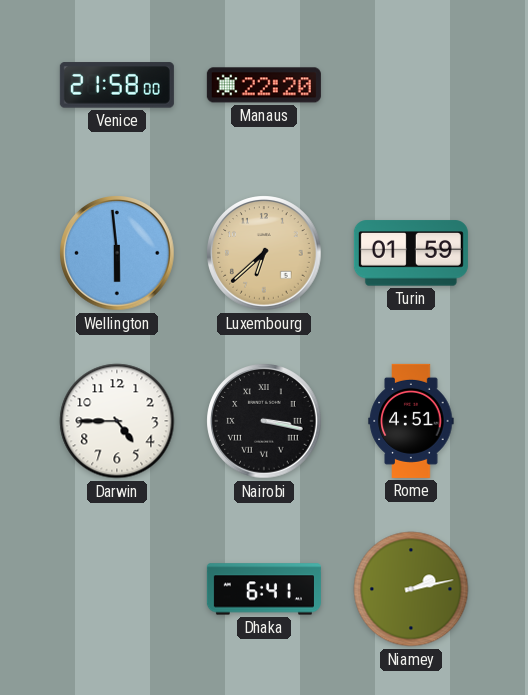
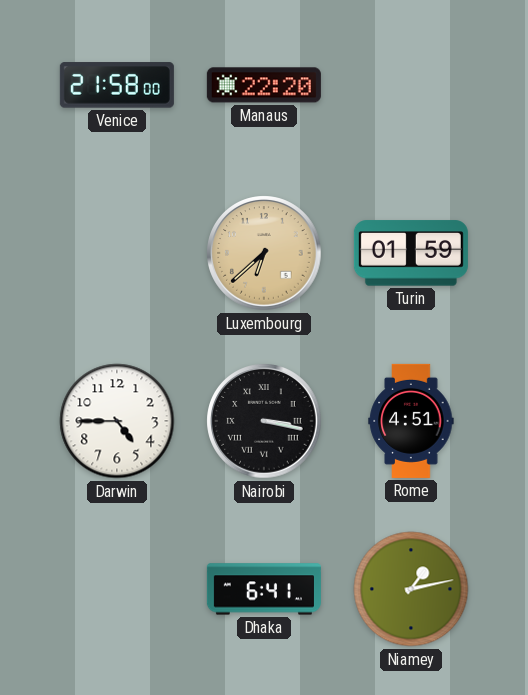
Wellington: 5:59 -> none
Niamey: 2:13 -> 1:13
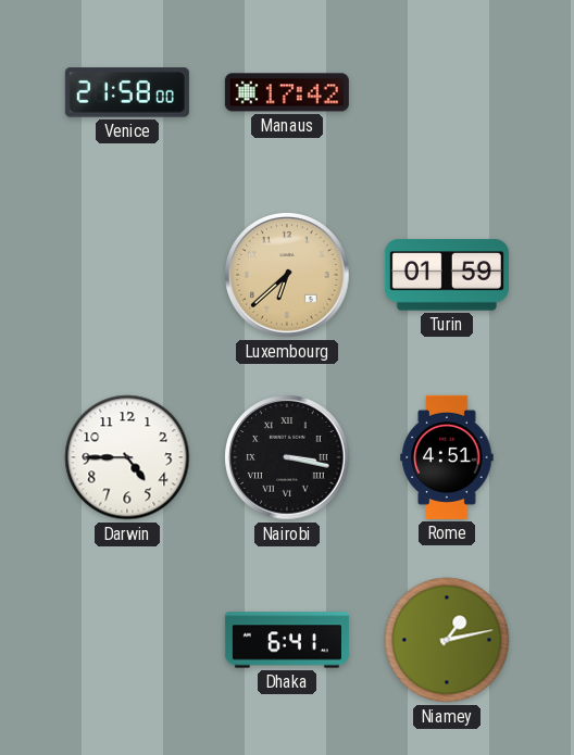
Manaus: 22:20 -> 17:42
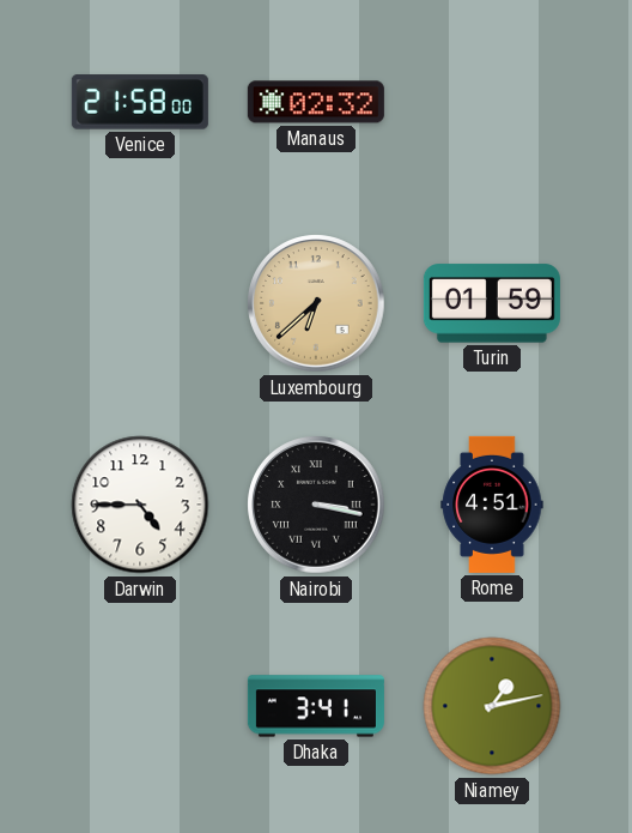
Manaus: 17:42 -> 02:32
Dhaka: 6:41 -> 3:41
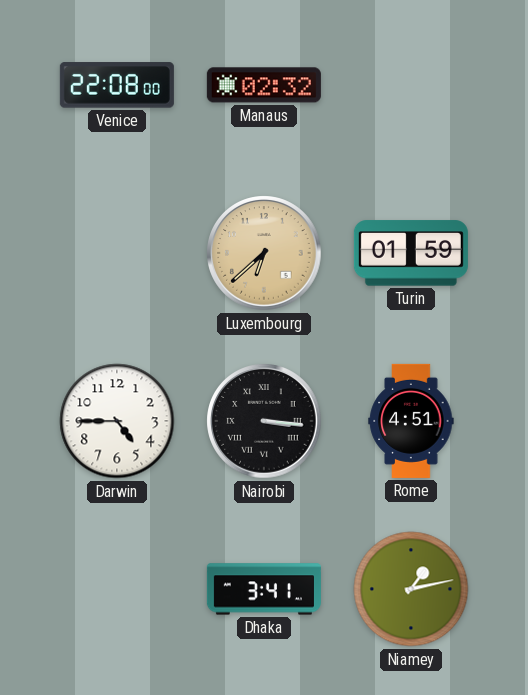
Venice: 21:58 -> 22:08
Nairobi: 3:17 -> 3:16
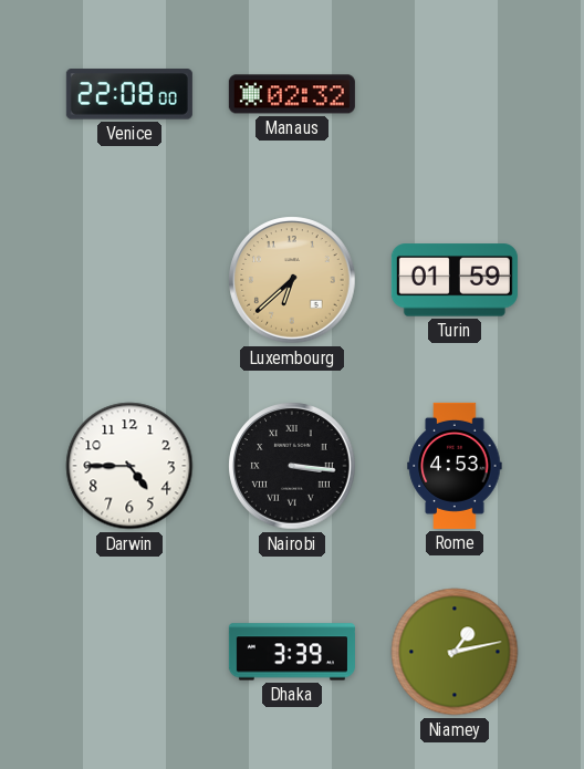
Rome: 4:51 -> 4:53
Dhaka: 3:41 -> 3:39
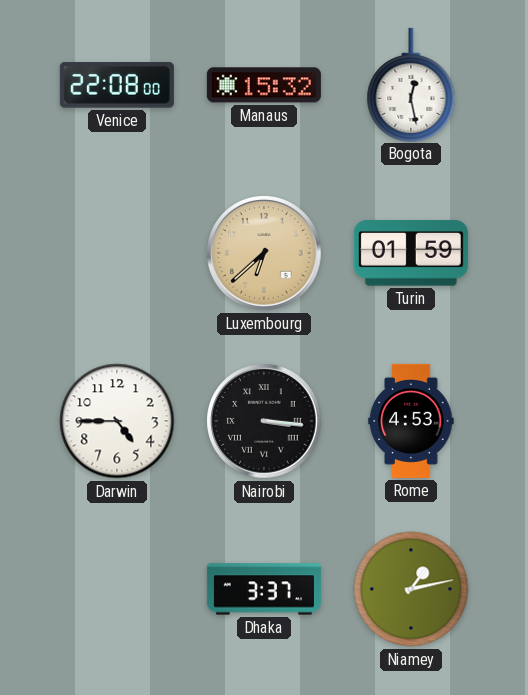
Manaus: 02:32 -> 15:32
Bogota: none -> 12:28
Dhaka: 3:39 -> 3:37
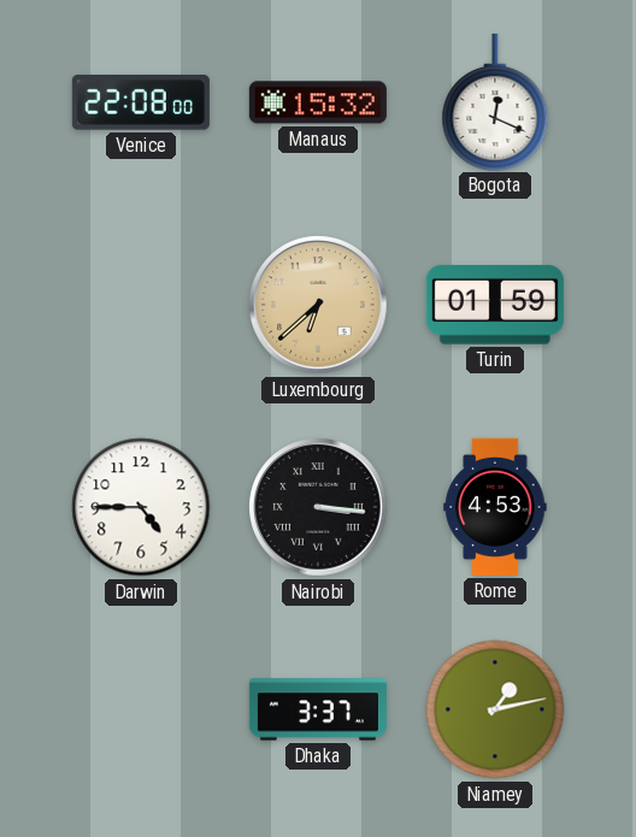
Bogota: 12:28 -> 12:19
